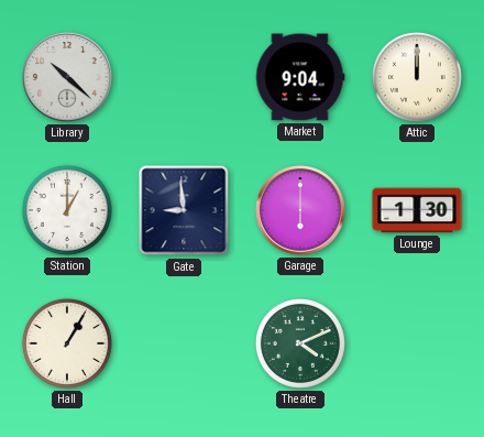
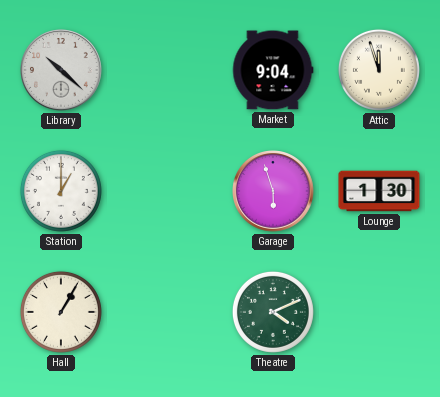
Attic: 12:00 -> 11:57
Gate: 8:59 -> none
Garage: 6:00 -> 5:57
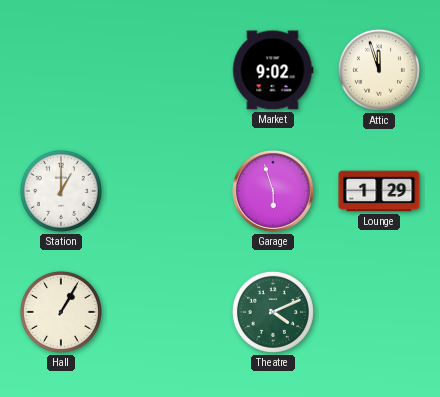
Library: 10:22 -> none
Market: 9:04 -> 9:02
Lounge: 1:30 -> 1:29
